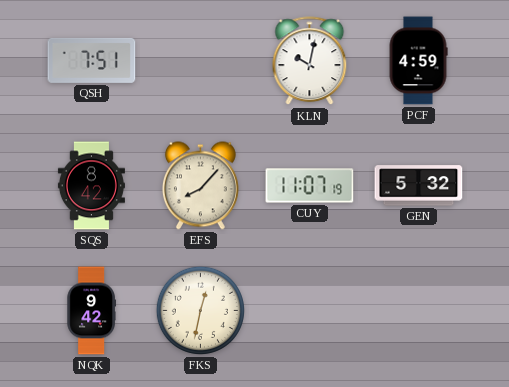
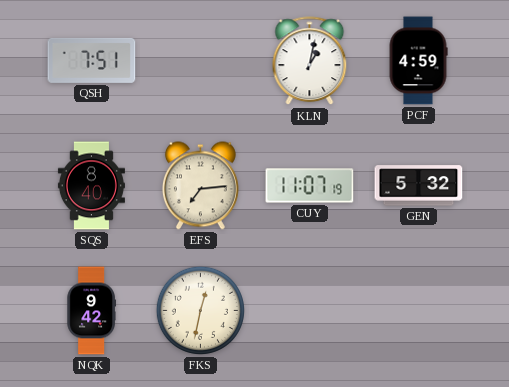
KLN: 10:02 -> 1:02
SQS: 8:42 -> 8:40
EFS: 8:07 -> 7:14
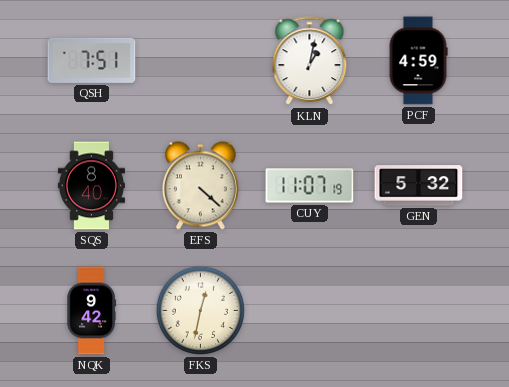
EFS: 7:14 -> 4:22
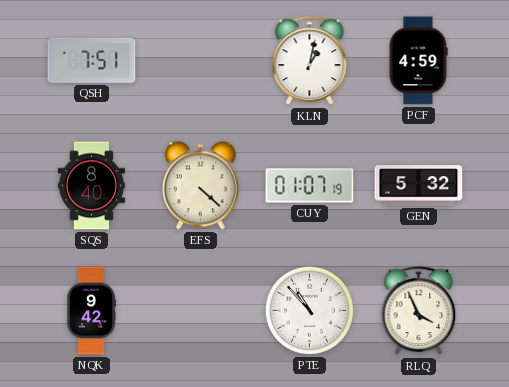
CUY: 11:07 -> 01:07
FKS: 12:32 -> none
PTE: none -> 10:53
RLQ: none -> 3:56
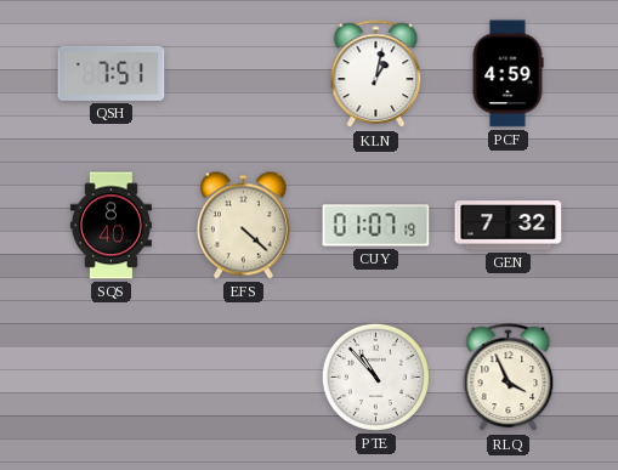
GEN: 5:32 -> 7:32
NQK: 9:42 -> none
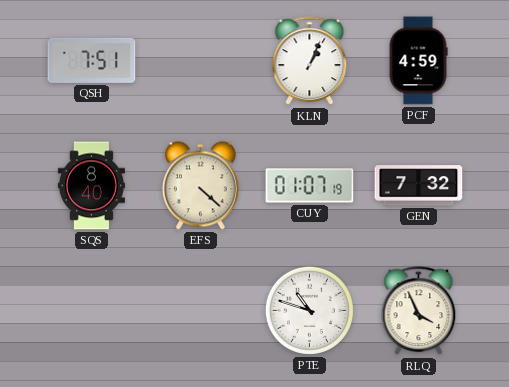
KLN: 1:02 -> 1:04
PTE: 10:53 -> 10:48
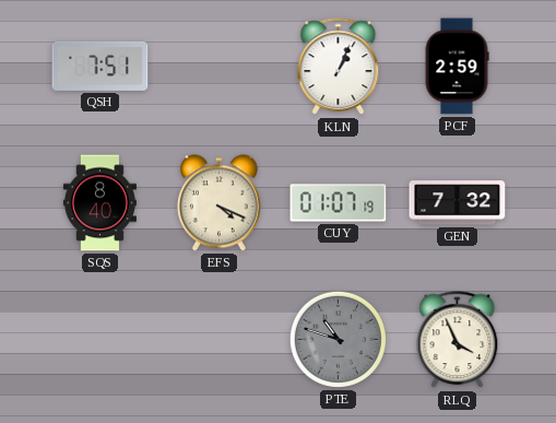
PCF: 4:59 -> 2:59
EFS: 4:22 -> 4:19
PTE dial: white -> grey
